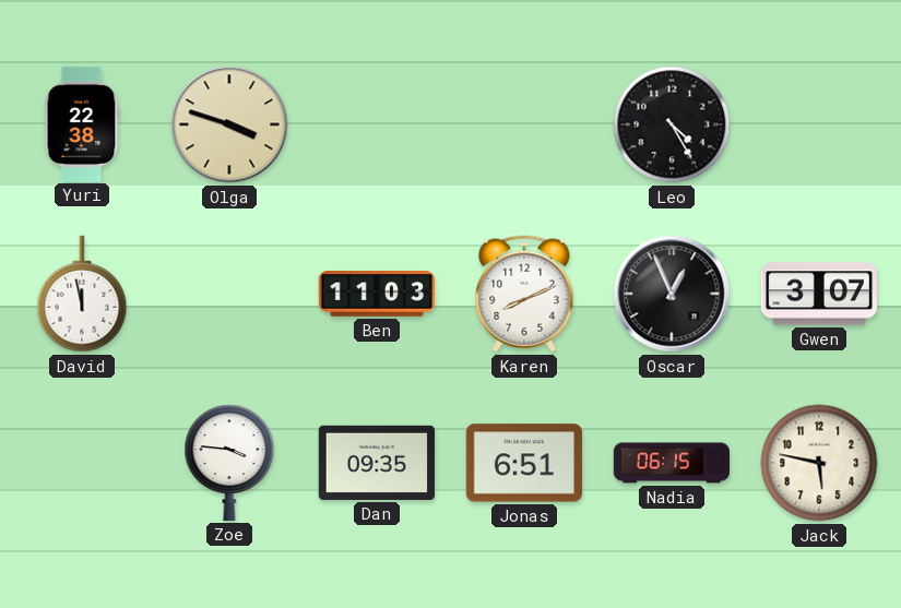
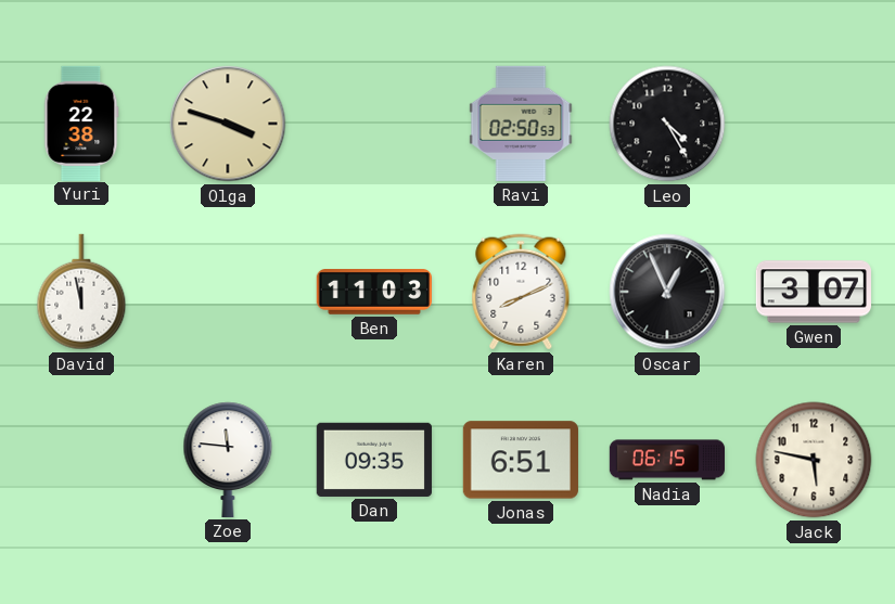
Ravi: none -> 02:50
Zoe: 3:46 -> 11:46
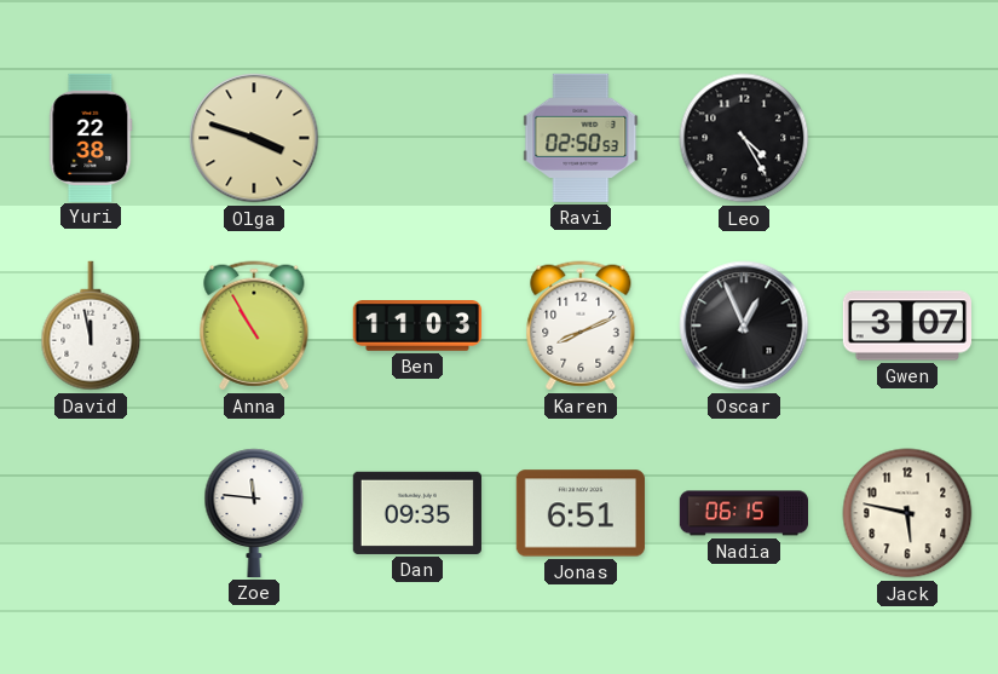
Anna: none -> 10:55
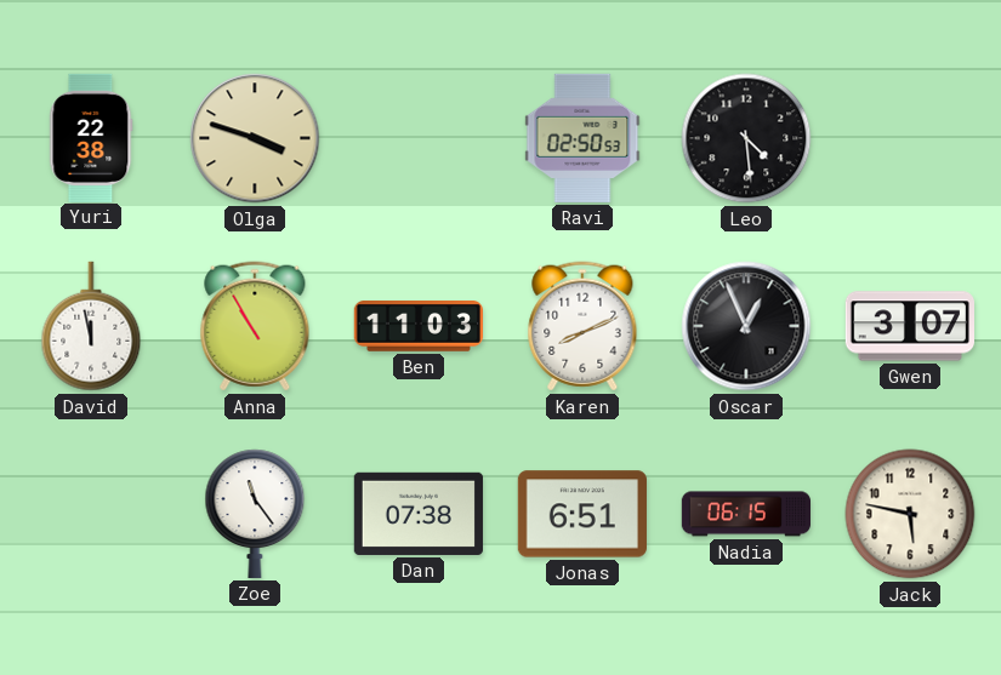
Leo: 4:25 -> 4:29
Zoe: 11:46 -> 11:24
Dan: 09:35 -> 07:38
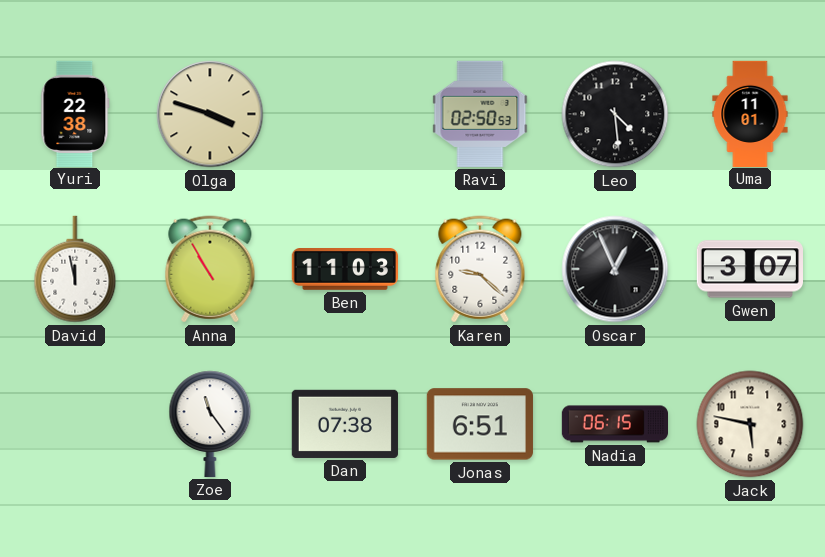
Uma: none -> 11:01
Karen: 8:11 -> 9:22
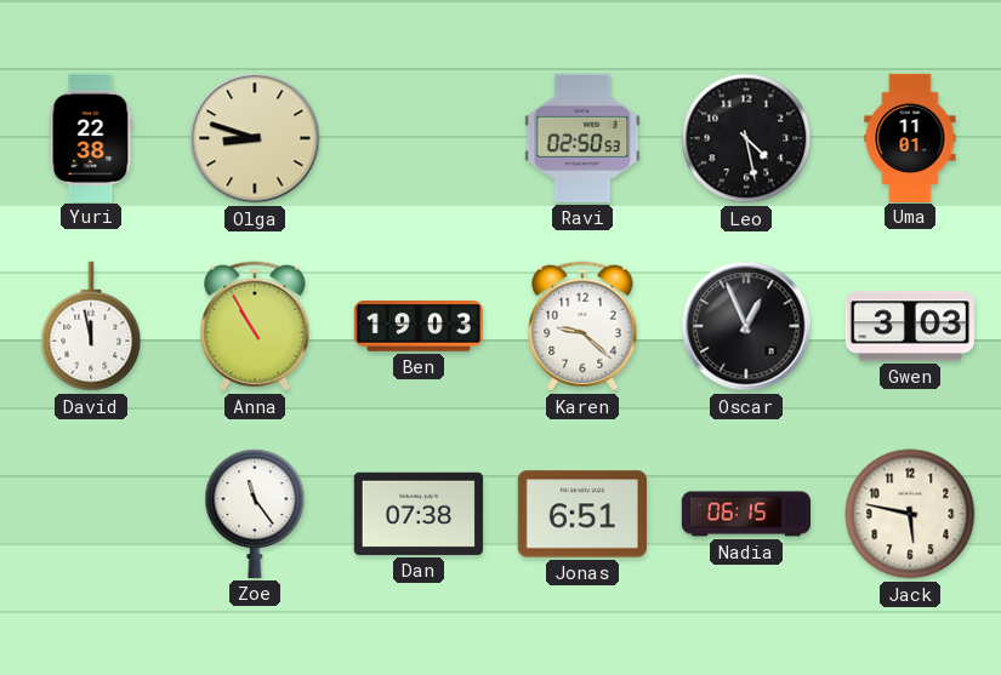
Olga: 3:48 -> 8:48
Leo: 4:29 -> 4:28
Ben: 11:03 -> 19:03
Gwen: 3:07 -> 3:03
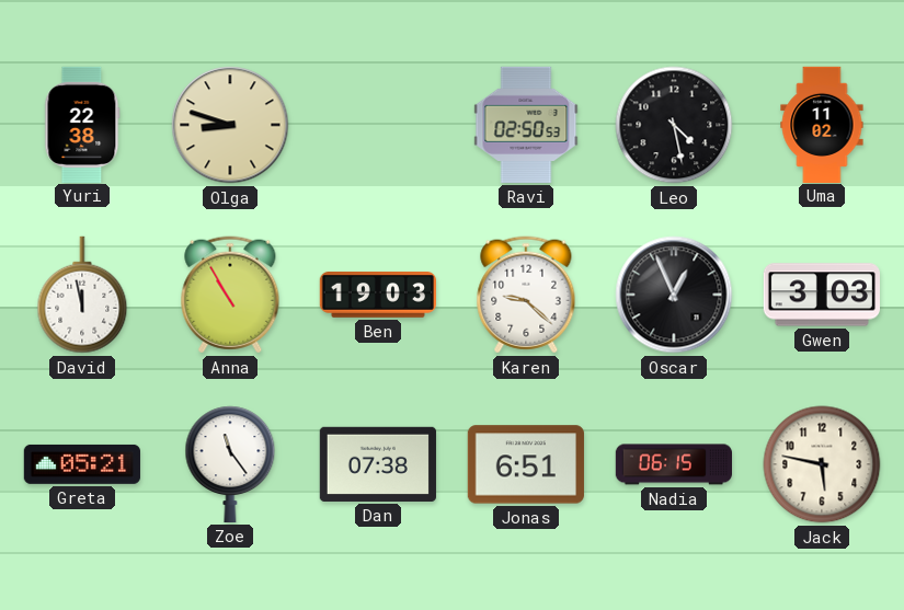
Uma: 11:01 -> 11:02
Greta: none -> 05:21
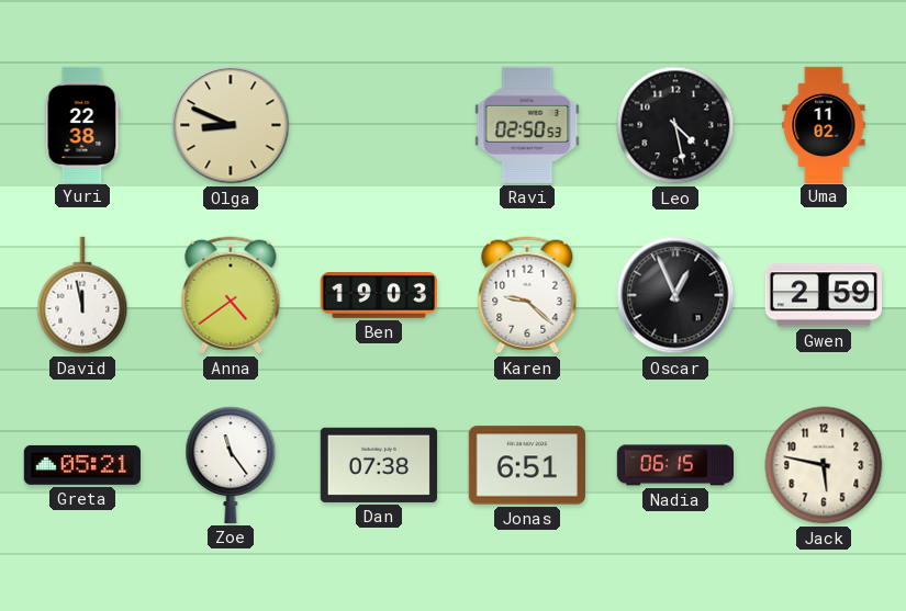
Olga: 8:48 -> 8:49
Anna: 10:55 -> 4:39
Gwen: 3:03 -> 2:59
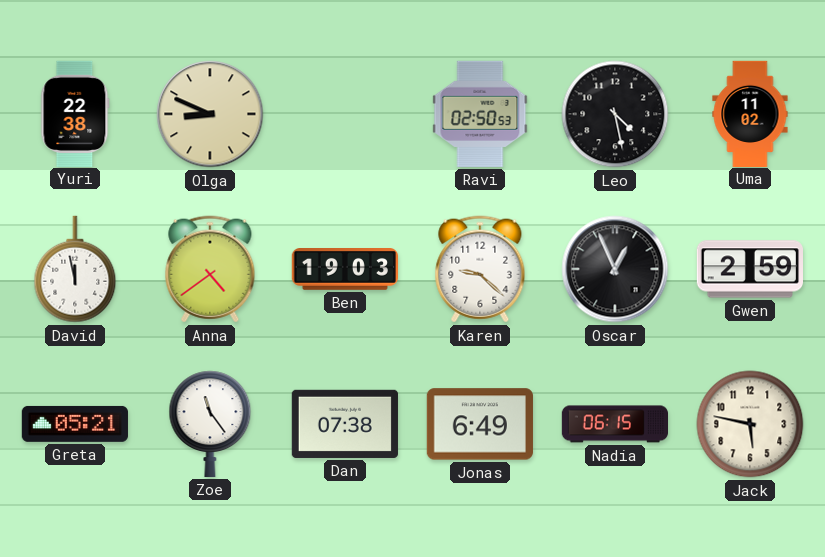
Jonas: 6:51 -> 6:49
